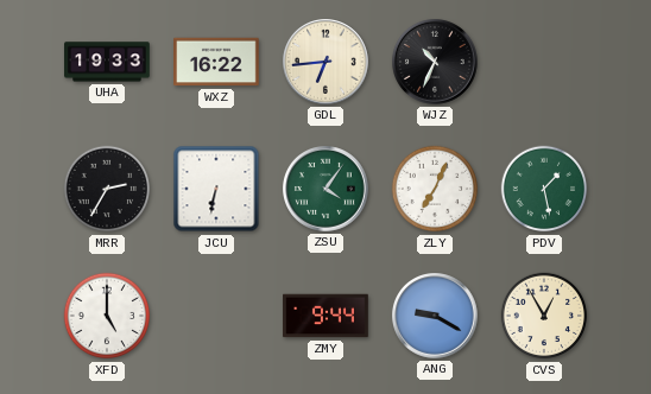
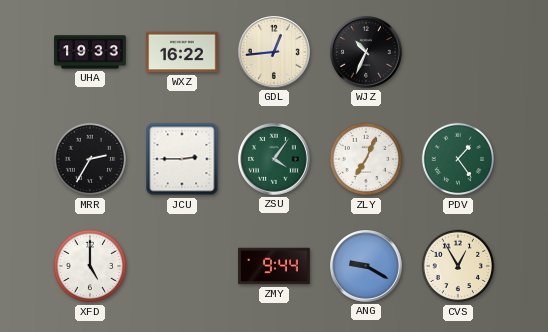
GDL: 6:44 -> 12:44
JCU: 6:32 -> 2:45
PDV: 1:28 -> 1:24
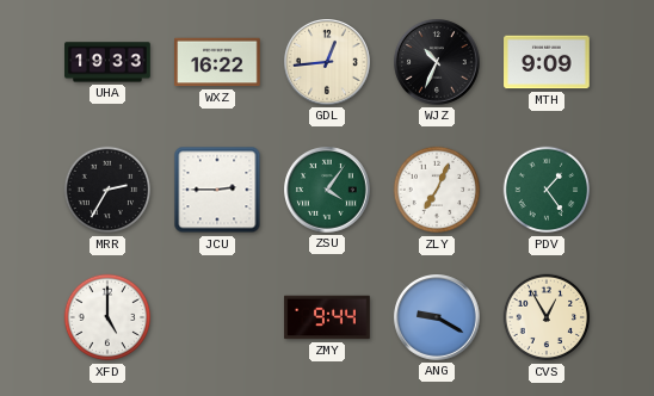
MTH: none -> 9:09
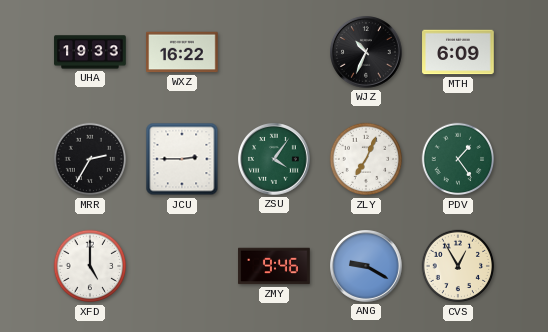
GDL: 12:44 -> none
MTH: 9:09 -> 6:09
ZMY: 9:44 -> 9:46
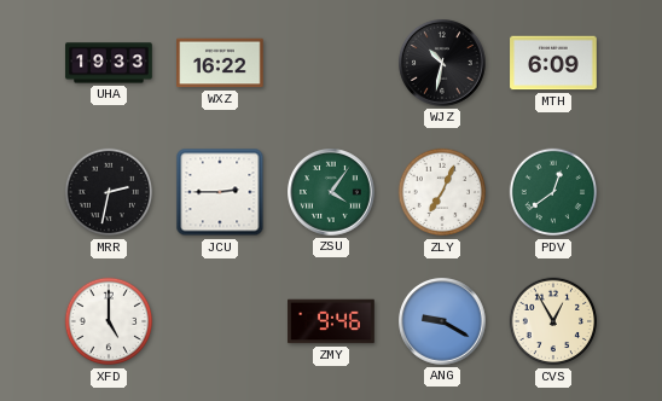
WJZ: 10:34 -> 10:32
MRR: 2:35 -> 2:32
PDV: 1:24 -> 12:39
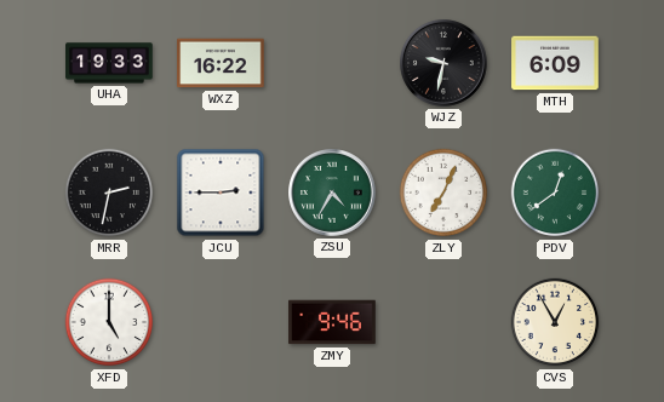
WJZ: 10:32 -> 9:32
ZSU: 4:06 -> 4:35
ANG: 9:20 -> none
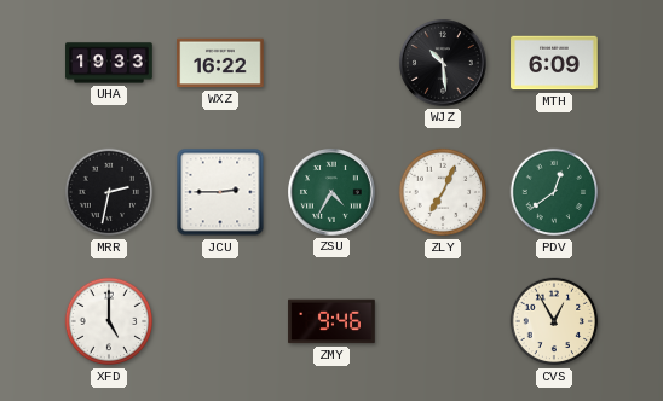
WJZ: 9:32 -> 10:29
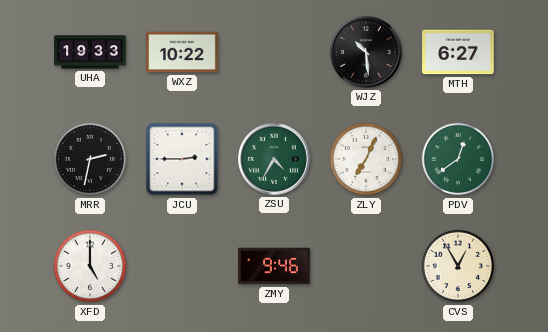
WXZ: 16:22 -> 10:22
MTH: 6:09 -> 6:27
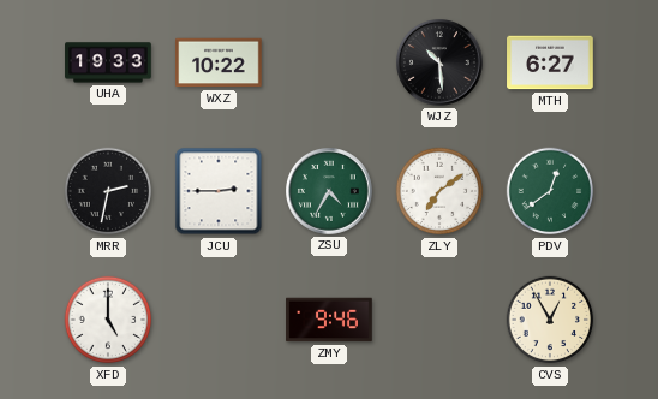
ZLY: 7:04 -> 7:09
